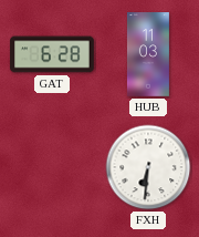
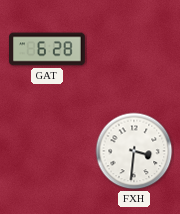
HUB: 11:03 -> none
FXH: 6:31 -> 3:31
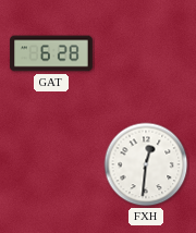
FXH: 3:31 -> 12:31
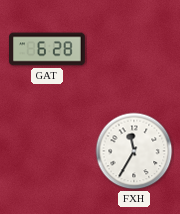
FXH: 12:31 -> 11:35
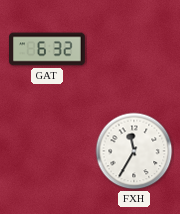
GAT: 6:28 -> 6:32
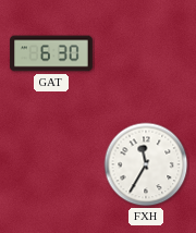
GAT: 6:32 -> 6:30
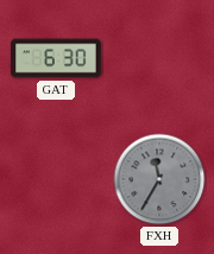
FXH dial: white -> grey
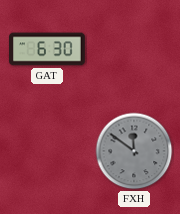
FXH: 11:35 -> 11:51
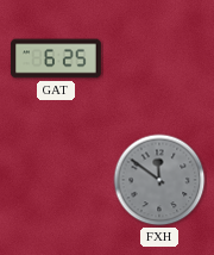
GAT: 6:30 -> 6:25
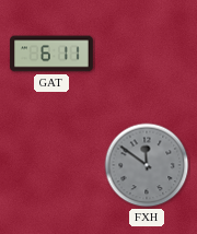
GAT: 6:25 -> 6:11
